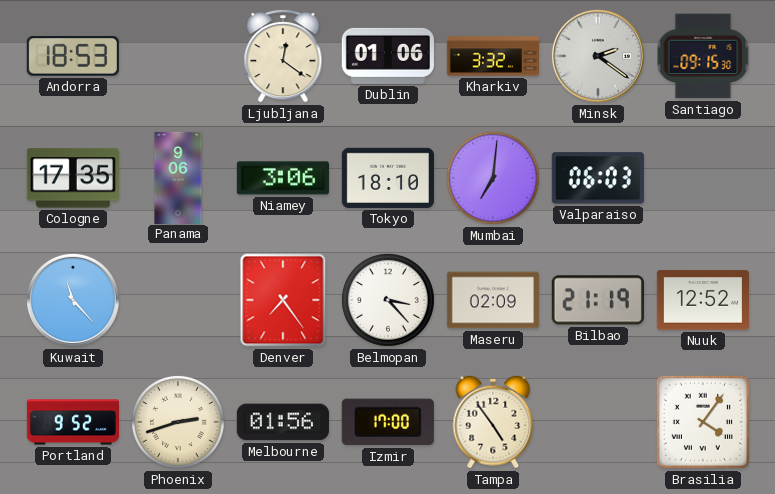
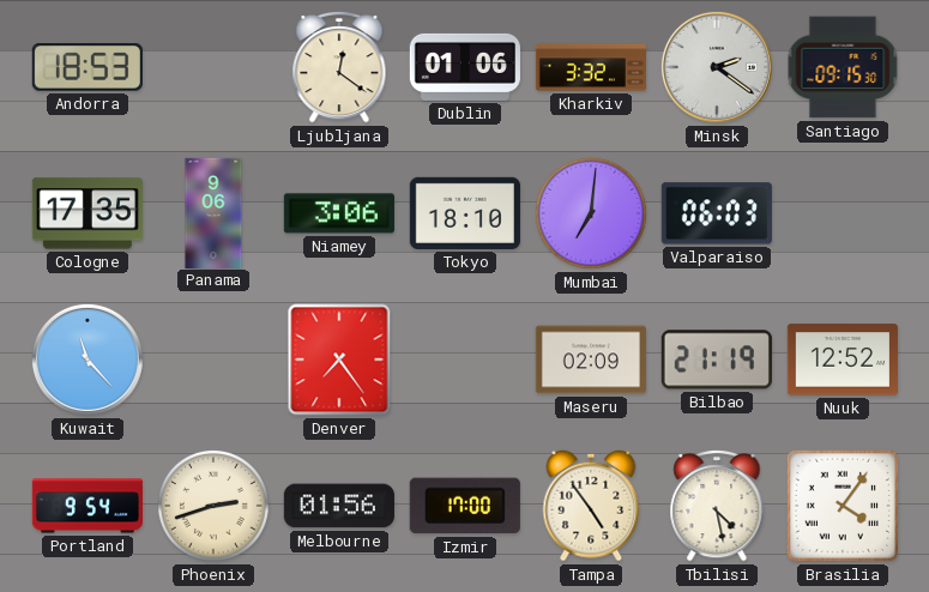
Belmopan: 3:23 -> none
Portland: 9:52 -> 9:54
Tbilisi: none -> 4:28
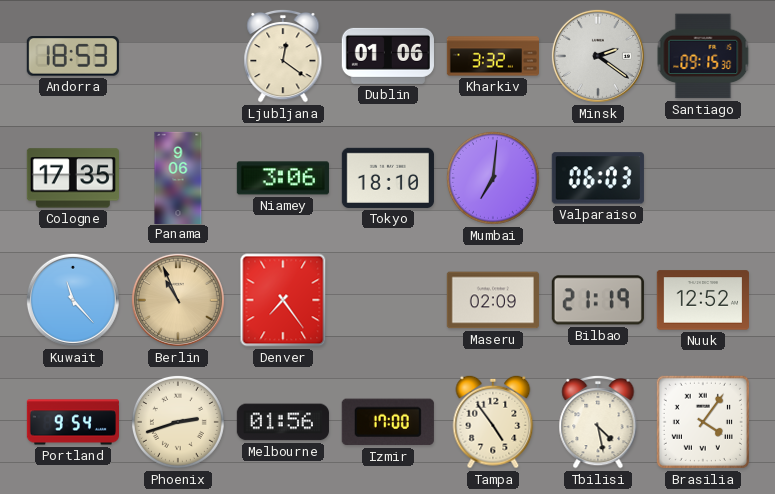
Berlin: none -> 10:56
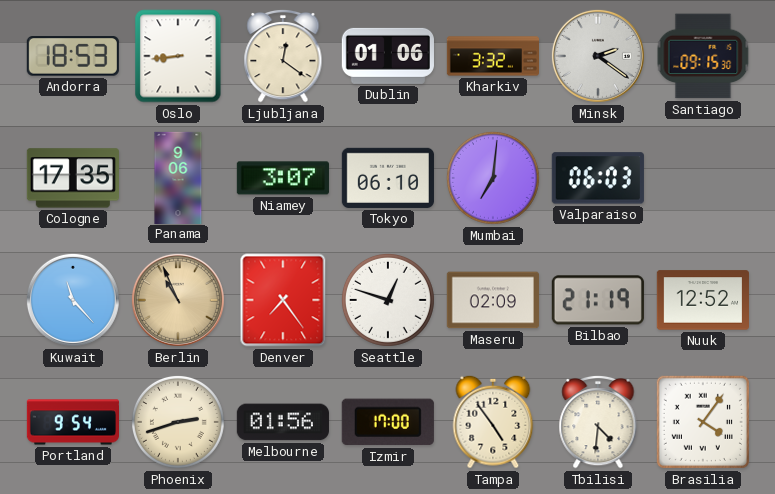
Oslo: none -> 8:44
Niamey: 3:06 -> 3:07
Tokyo: 18:10 -> 06:10
Seattle: none -> 12:48
Tbilisi: 4:28 -> 4:31
